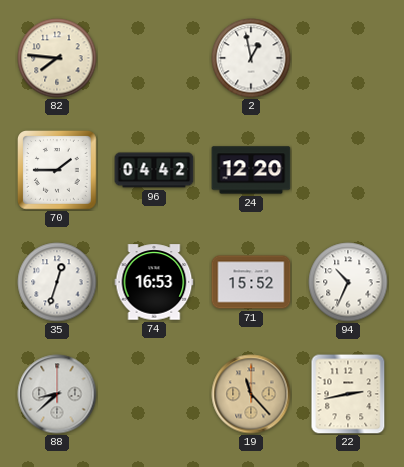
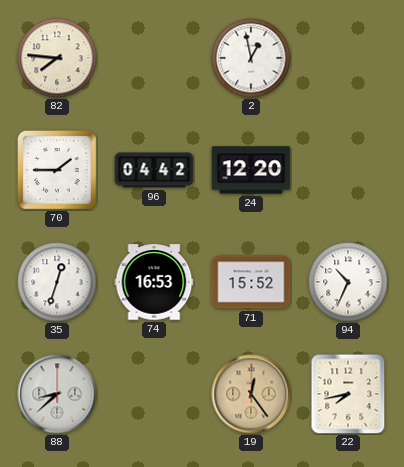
19: 11:23 -> 12:24
22: 2:43 -> 7:43
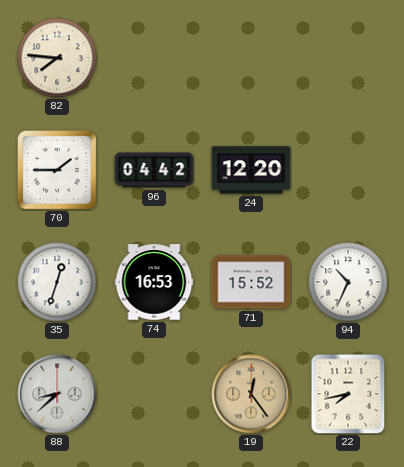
2: 12:58 -> none
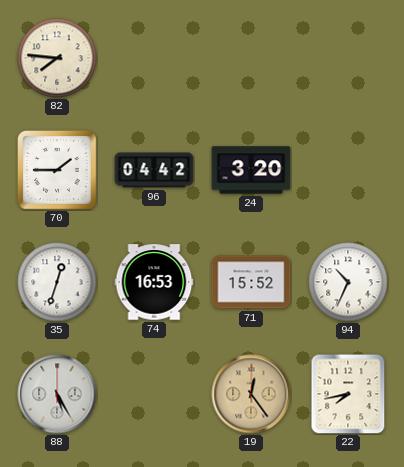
24: 12:20 -> 3:20
88: 8:38 -> 5:25
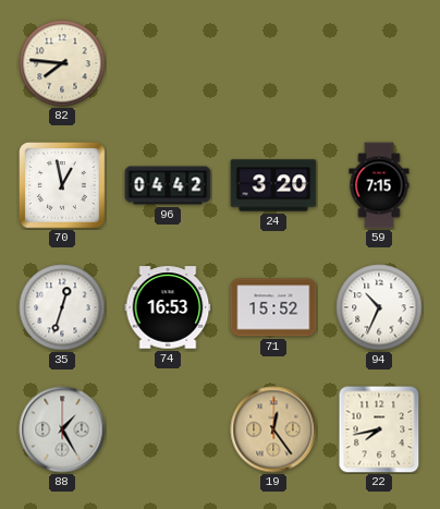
70: 1:45 -> 12:58
59: none -> 7:15
88: 5:25 -> 1:25
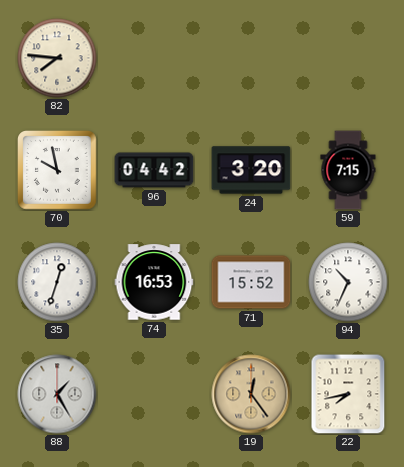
70: 12:58 -> 9:58
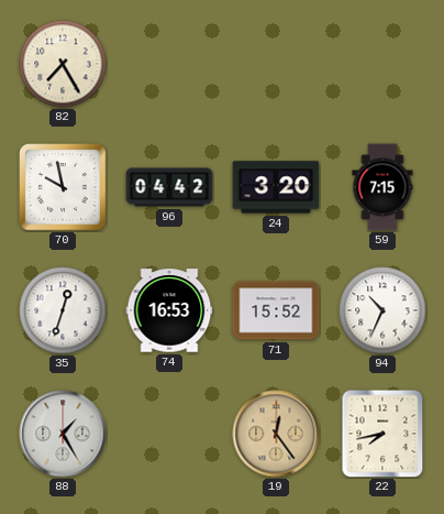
82: 7:46 -> 7:25
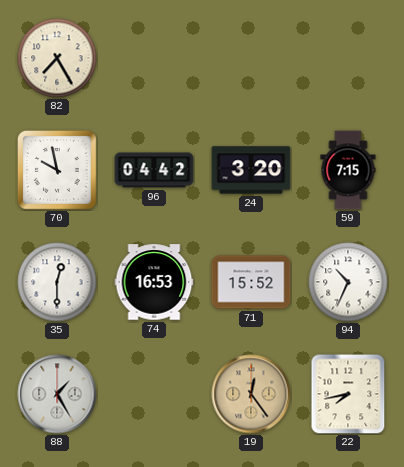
35: 12:33 -> 12:30
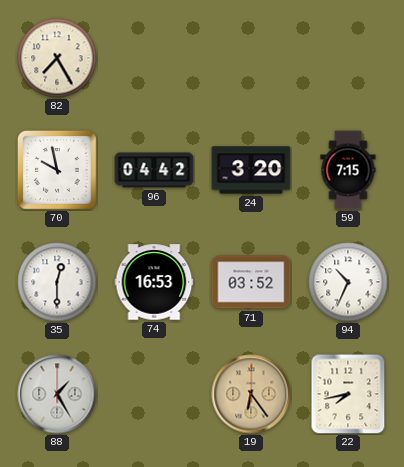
71: 15:52 -> 03:52
19: 12:24 -> 6:24
